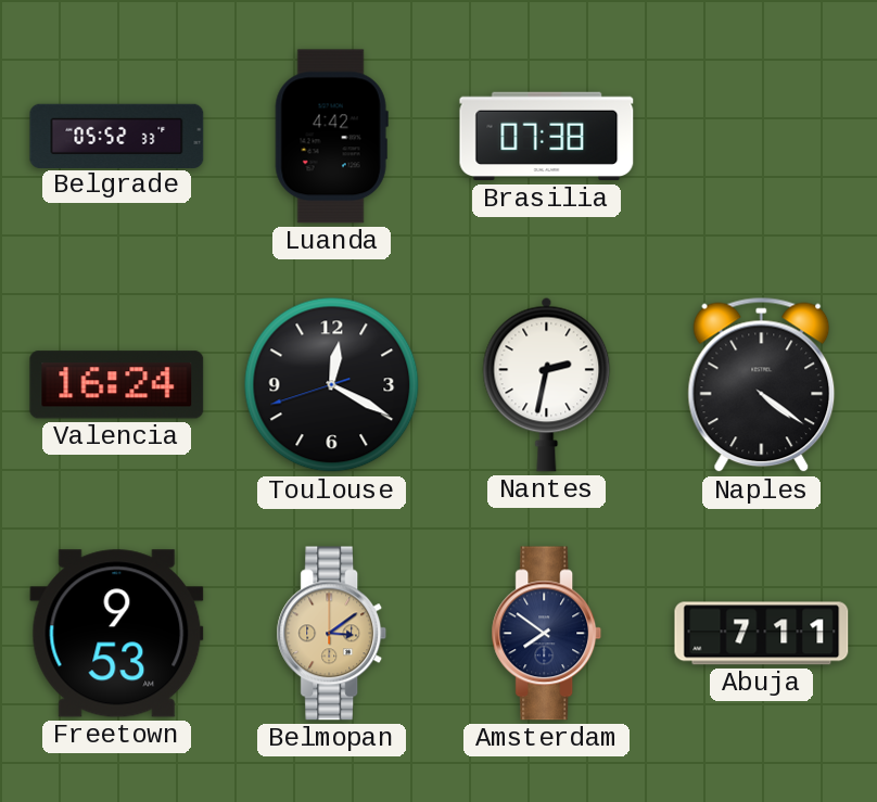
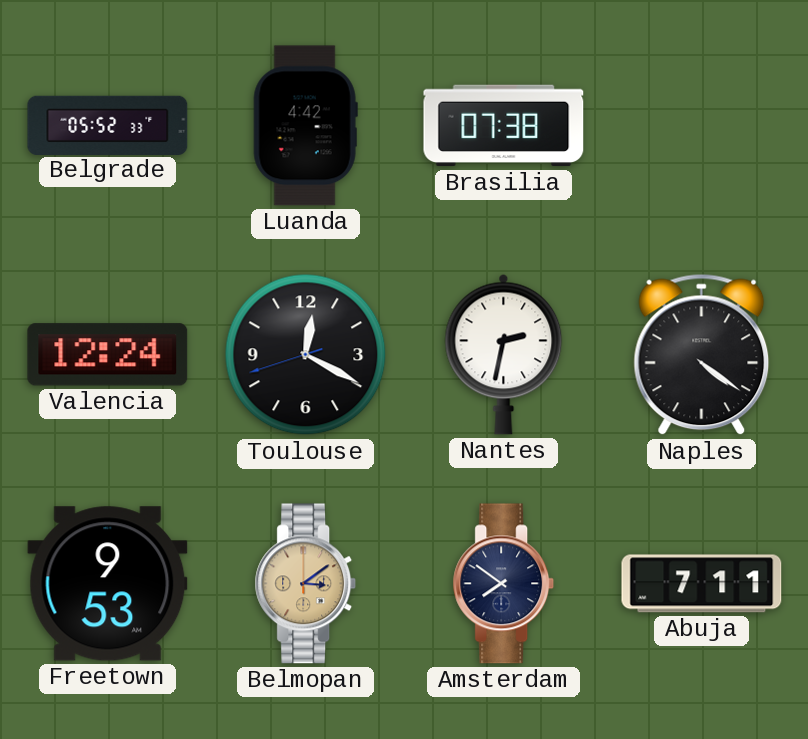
Valencia: 16:24 -> 12:24
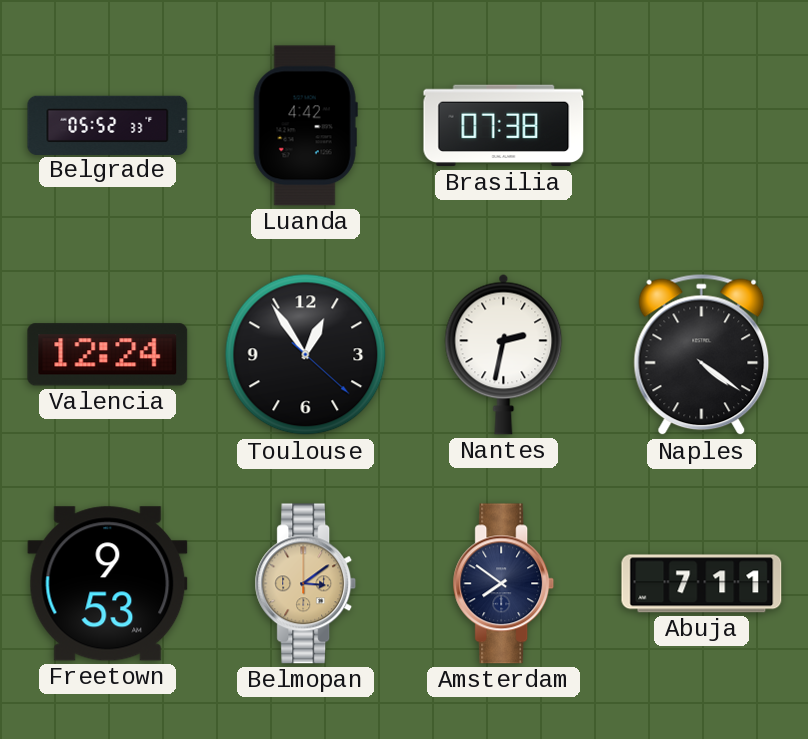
Toulouse: 12:19 -> 12:54
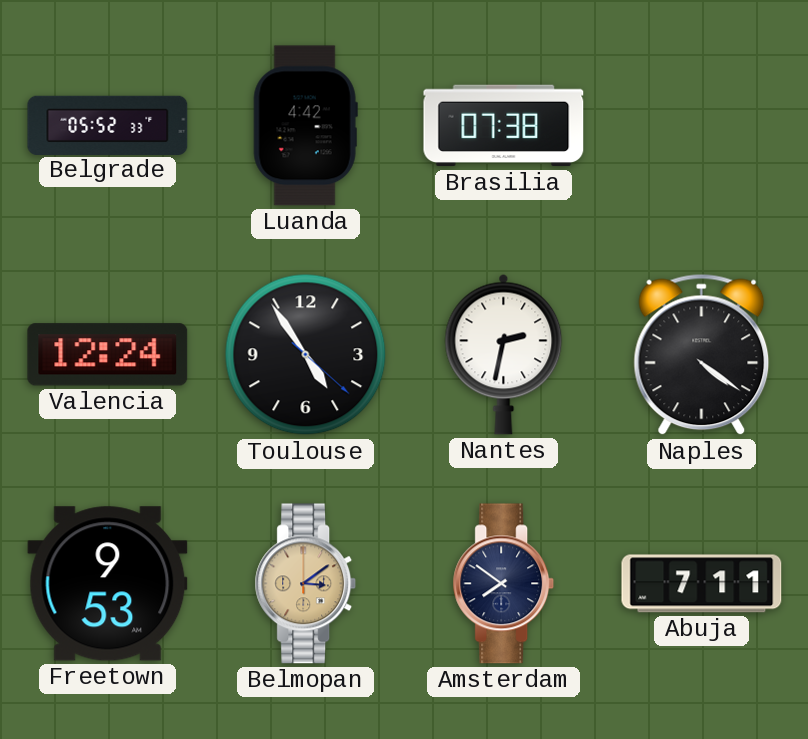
Toulouse: 12:54 -> 4:54
